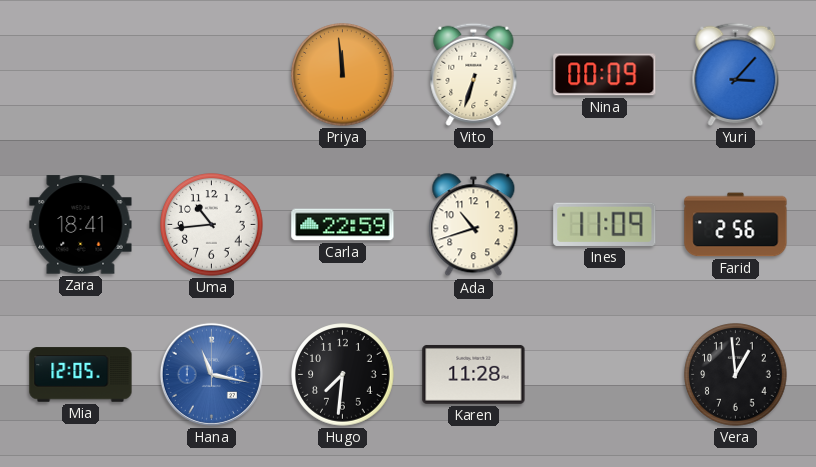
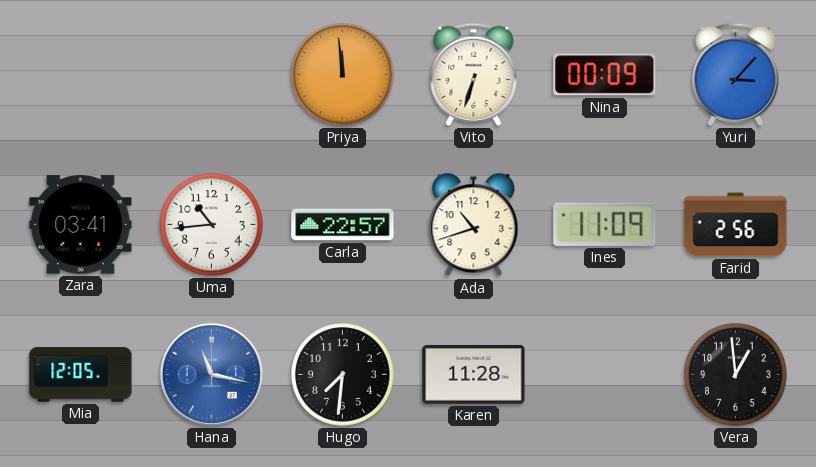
Zara: 18:41 -> 03:41
Carla: 22:59 -> 22:57
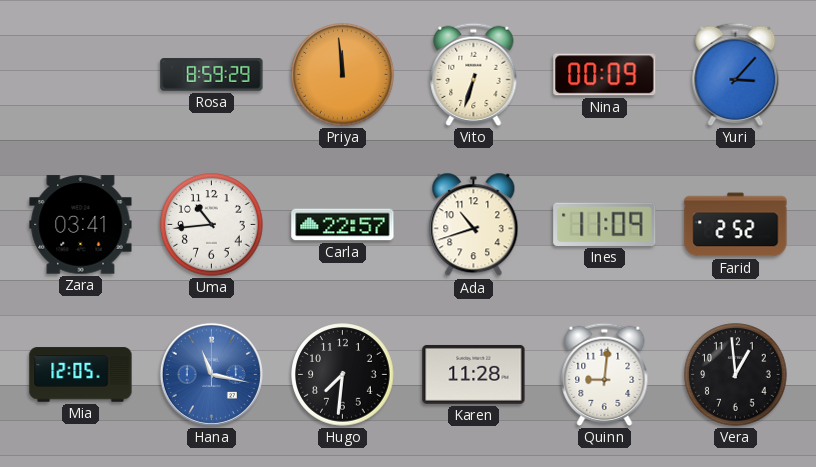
Rosa: none -> 8:59
Farid: 2:56 -> 2:52
Quinn: none -> 9:01
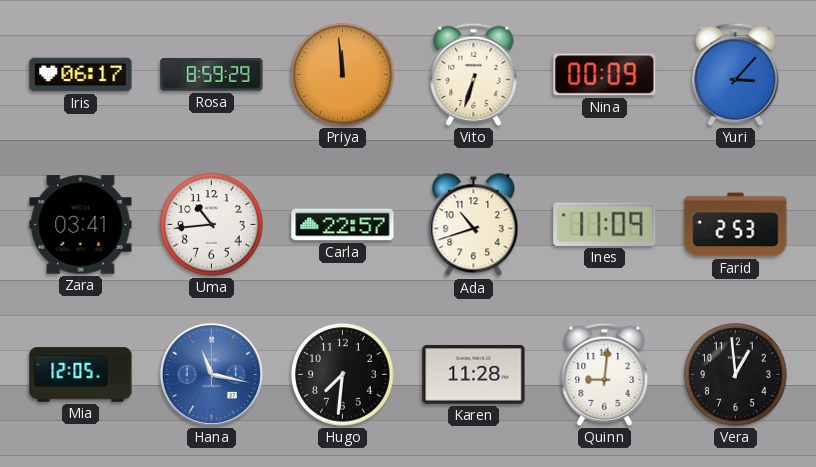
Iris: none -> 06:17
Farid: 2:52 -> 2:53
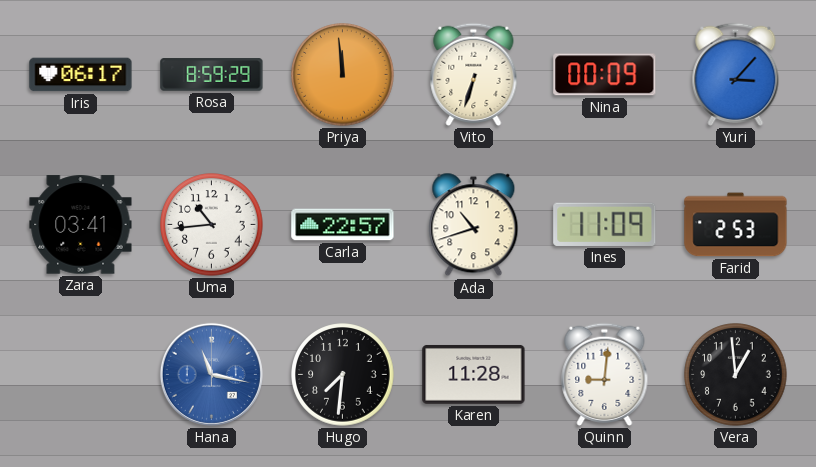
Mia: 12:05 -> none
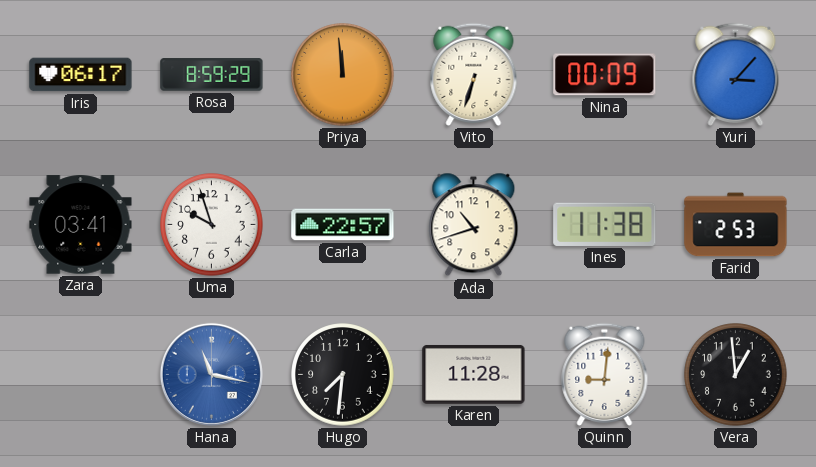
Uma: 10:44 -> 9:57
Ines: 11:09 -> 11:38
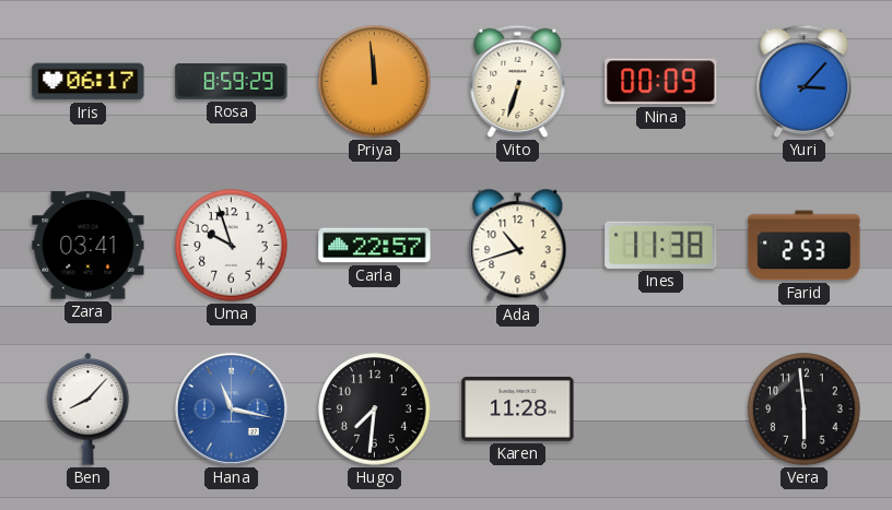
Ben: none -> 8:07
Quinn: 9:01 -> none
Vera: 12:59 -> 5:59
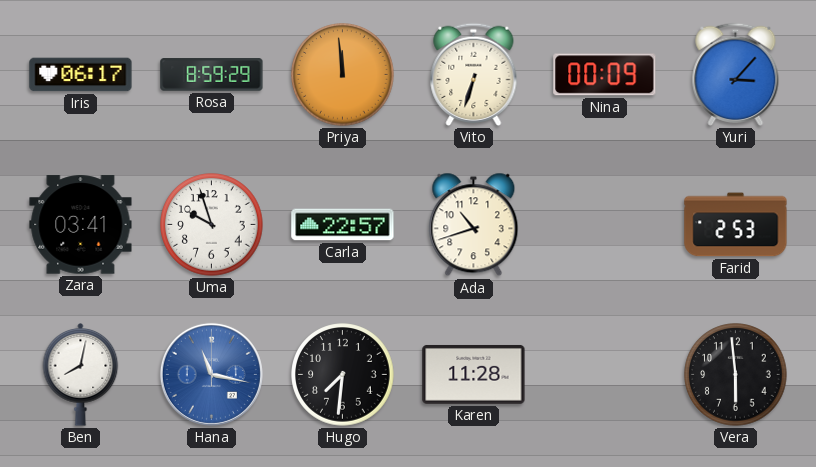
Ines: 11:38 -> none
Ben: 8:07 -> 8:02
